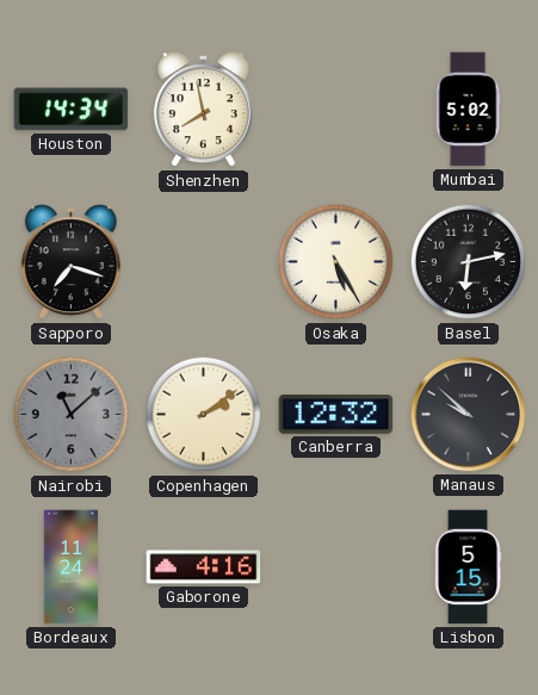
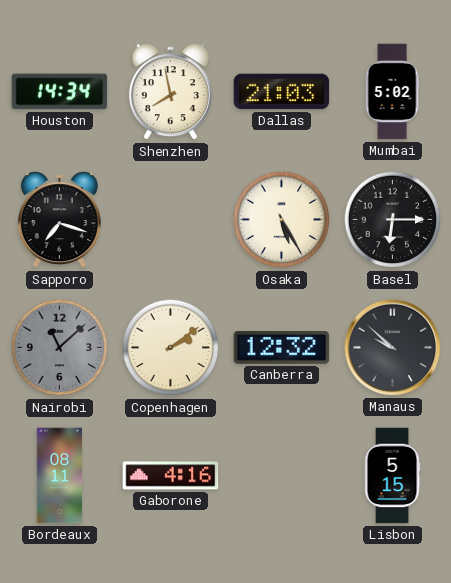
Dallas: none -> 21:03
Basel: 6:13 -> 6:15
Bordeaux: 11:24 -> 08:11
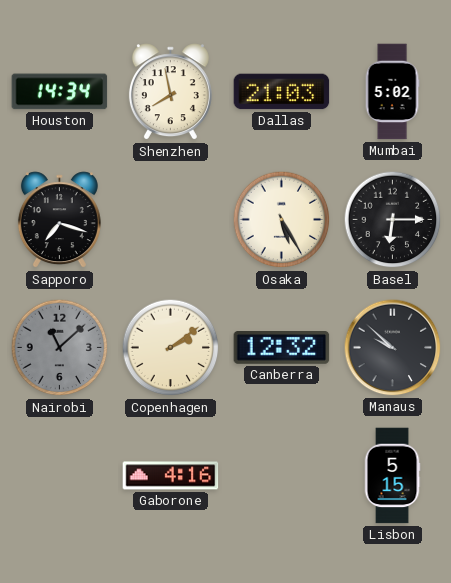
Bordeaux: 08:11 -> none
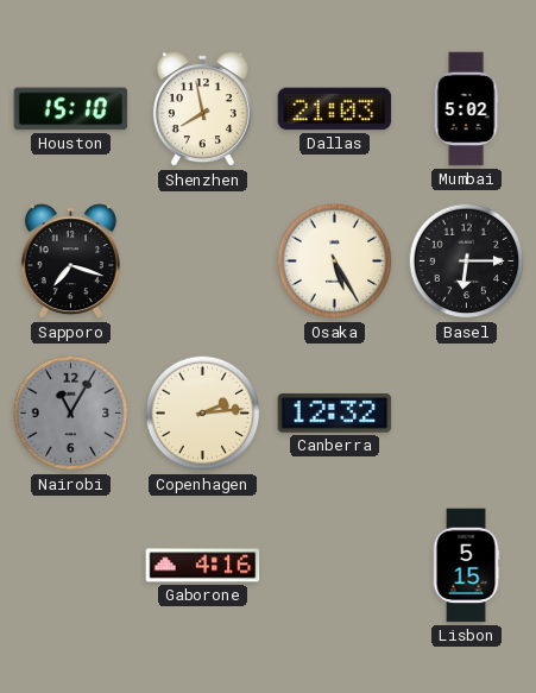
Houston: 14:34 -> 15:10
Nairobi: 11:08 -> 11:05
Copenhagen: 2:09 -> 2:14
Manaus: 9:52 -> none
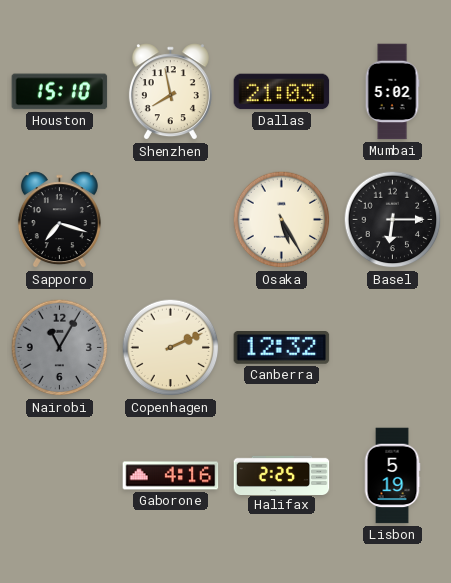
Copenhagen: 2:14 -> 2:11
Halifax: none -> 2:25
Lisbon: 5:15 -> 5:19
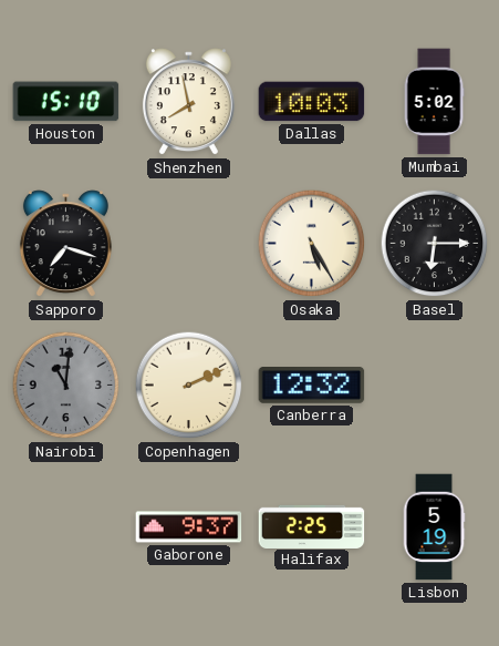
Dallas: 21:03 -> 10:03
Nairobi: 11:05 -> 11:01
Gaborone: 4:16 -> 9:37
